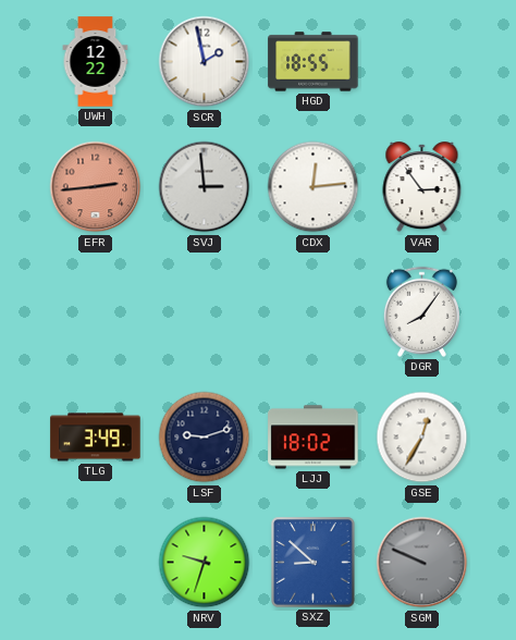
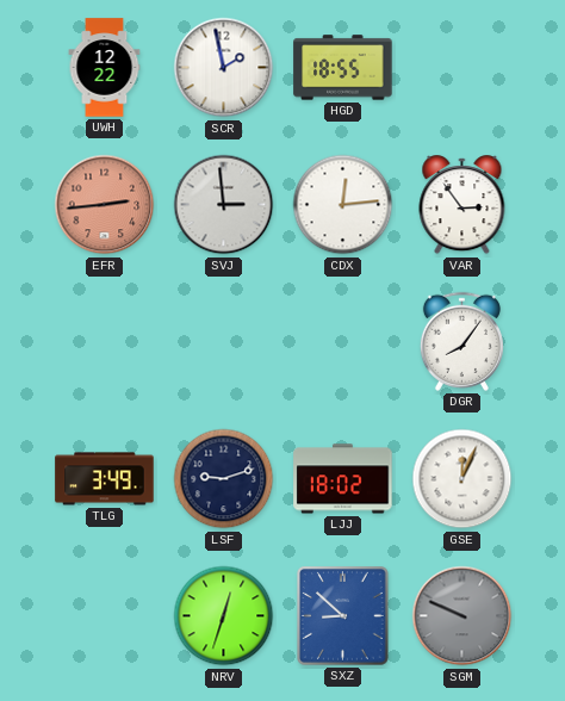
GSE: 12:35 -> 12:04
NRV: 9:33 -> 12:33
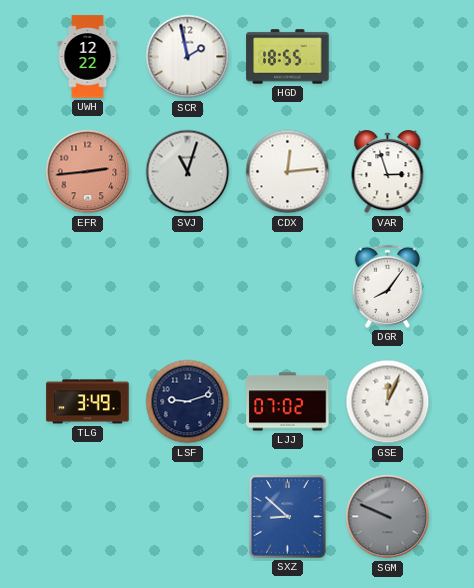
SVJ: 2:59 -> 11:03
VAR: 2:54 -> 2:57
LJJ: 18:02 -> 07:02
NRV: 12:33 -> none
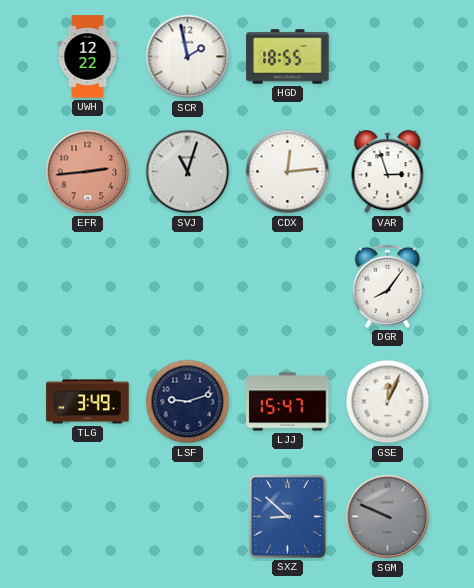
LJJ: 07:02 -> 15:47
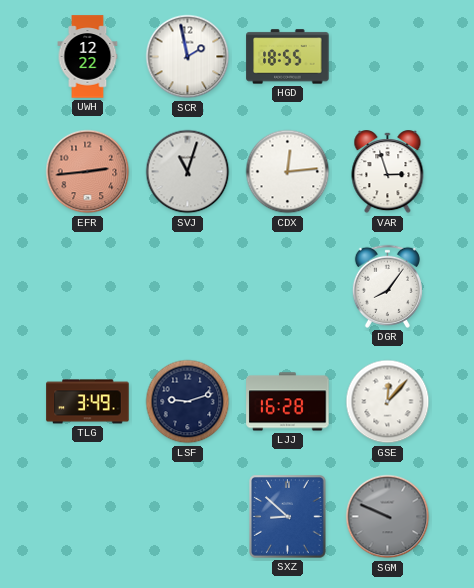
LJJ: 15:47 -> 16:28
GSE: 12:04 -> 12:07
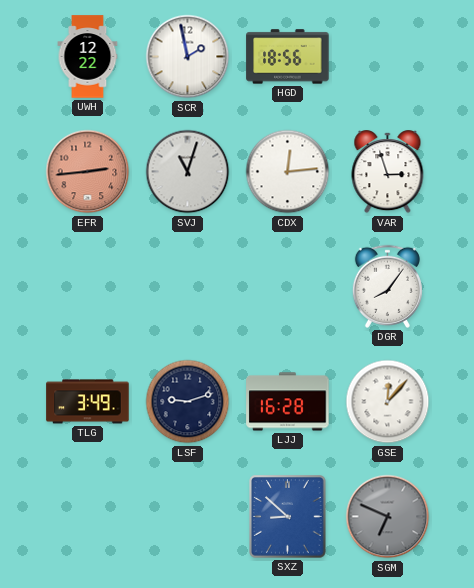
HGD: 18:55 -> 18:56
SGM: 9:49 -> 6:49
